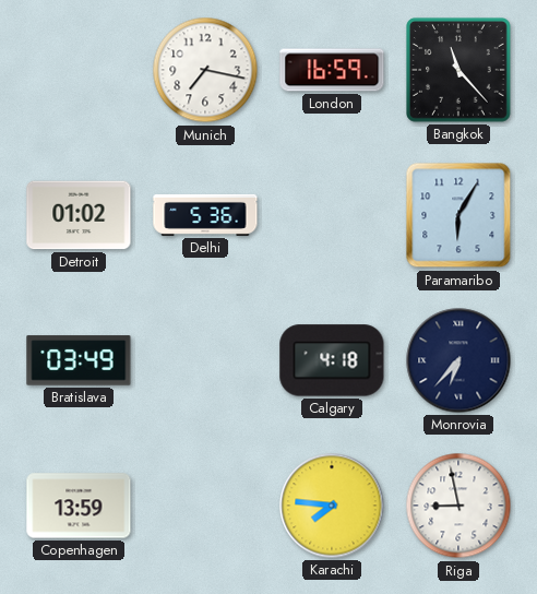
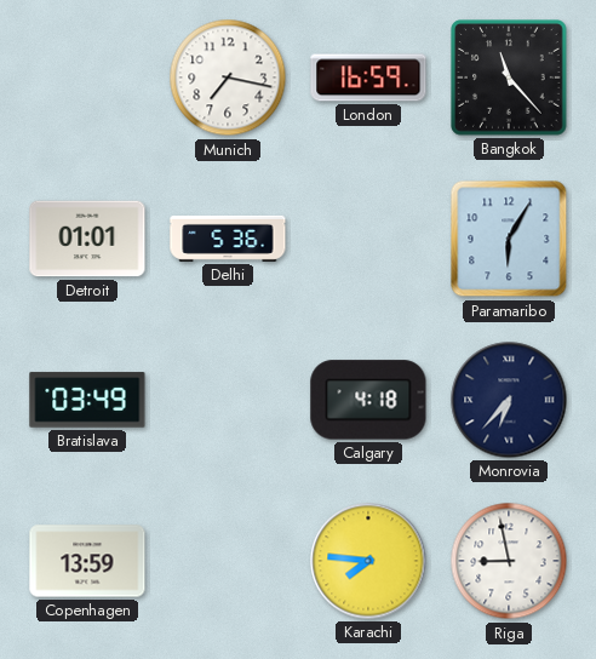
Detroit: 01:02 -> 01:01
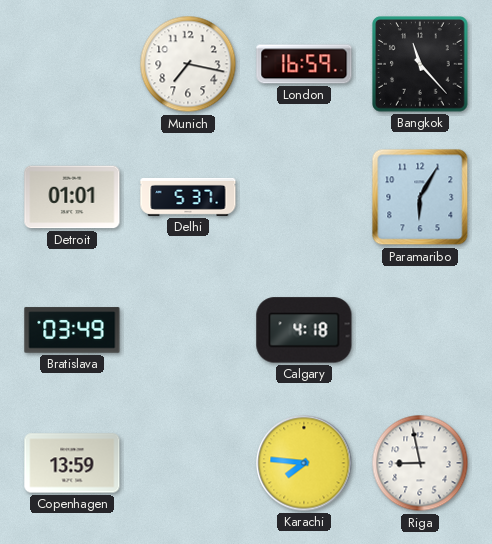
Delhi: 5:36 -> 5:37
Monrovia: 6:37 -> none
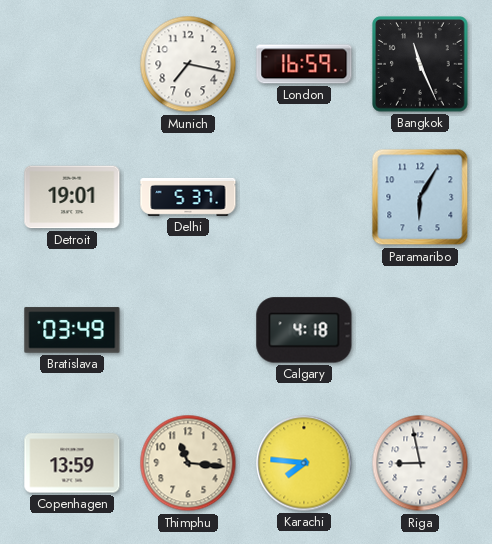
Bangkok: 11:23 -> 11:26
Detroit: 01:01 -> 19:01
Thimphu: none -> 11:16
